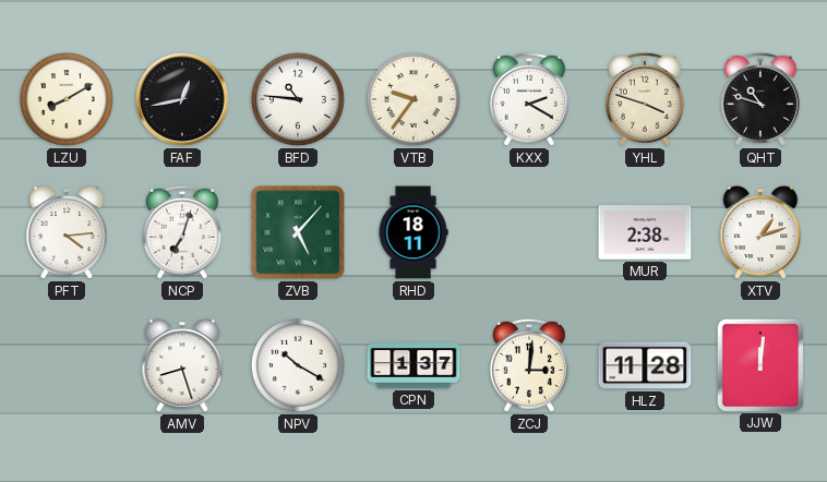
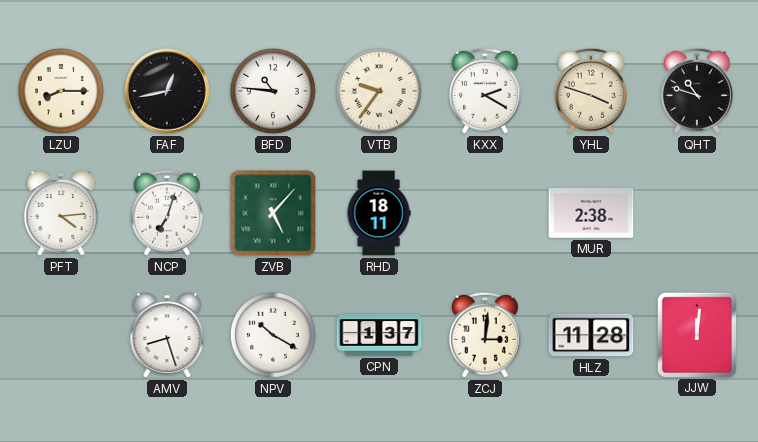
LZU: 8:10 -> 8:15
XTV: 1:12 -> none
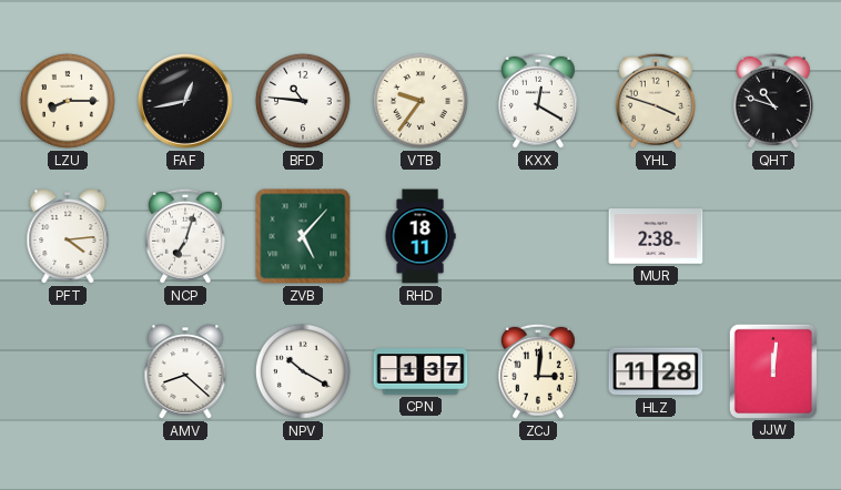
KXX: 2:20 -> 12:20
AMV: 8:27 -> 8:22
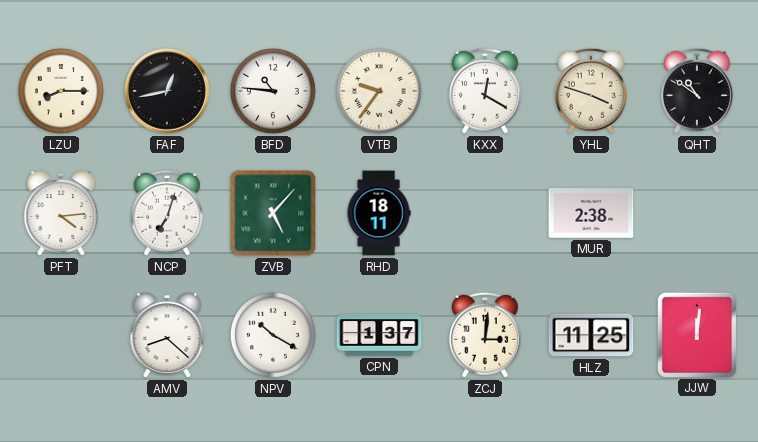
QHT: 10:48 -> 10:51
HLZ: 11:28 -> 11:25
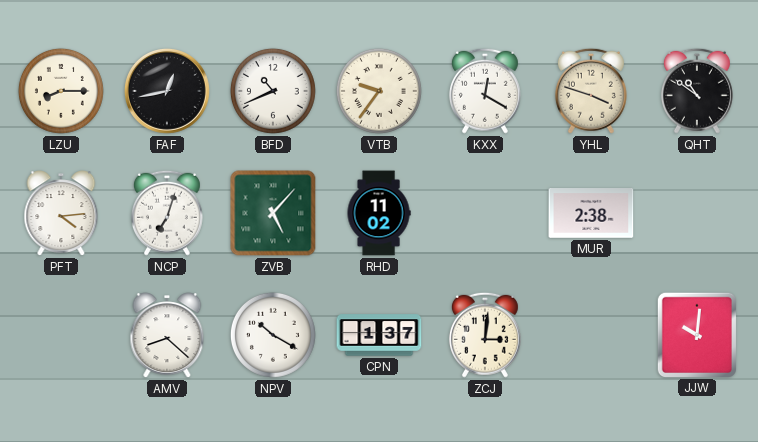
BFD: 10:46 -> 10:41
RHD: 18:11 -> 11:02
HLZ: 11:25 -> none
JJW: 12:01 -> 10:01
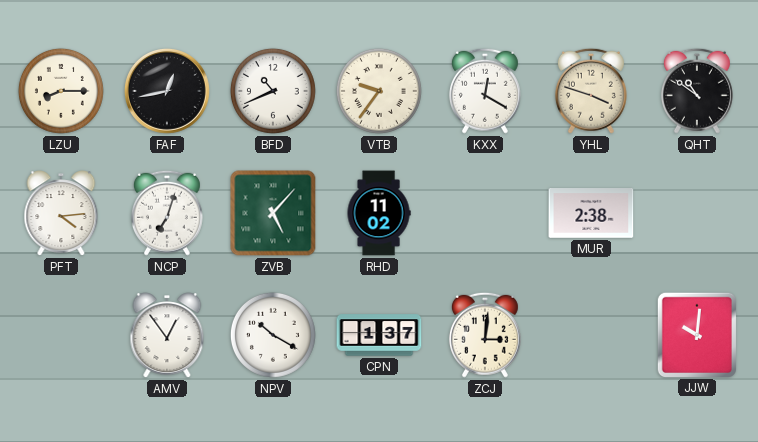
AMV: 8:22 -> 12:54
